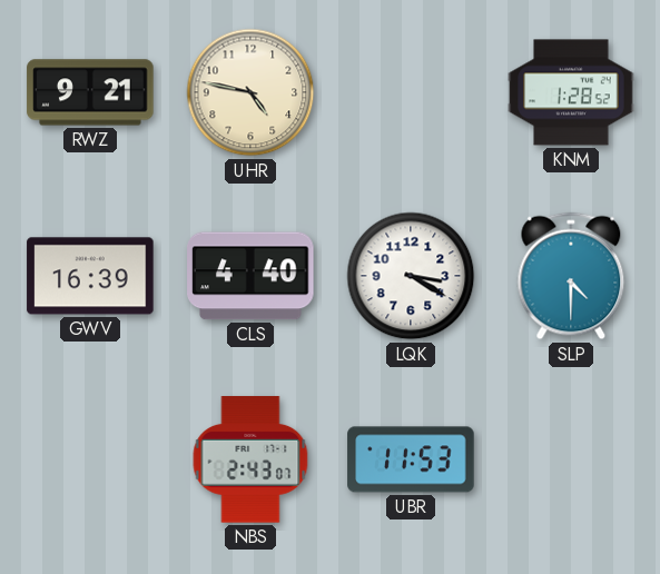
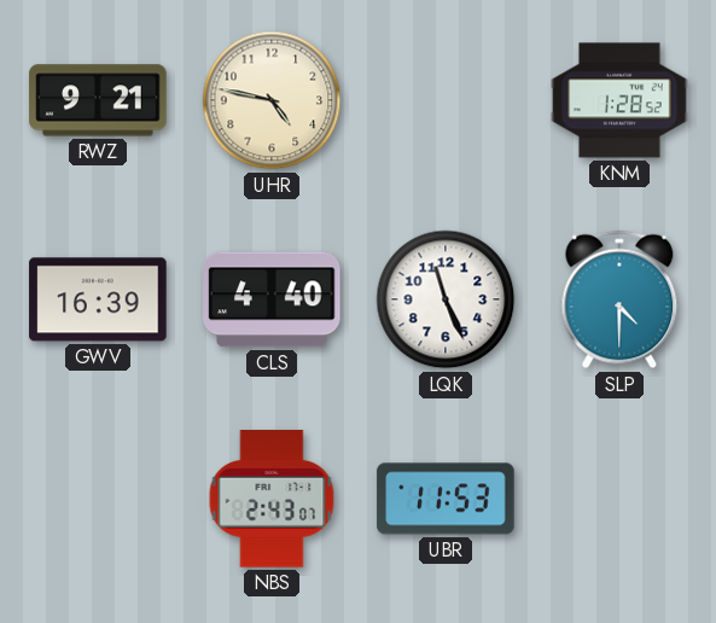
LQK: 3:20 -> 11:26
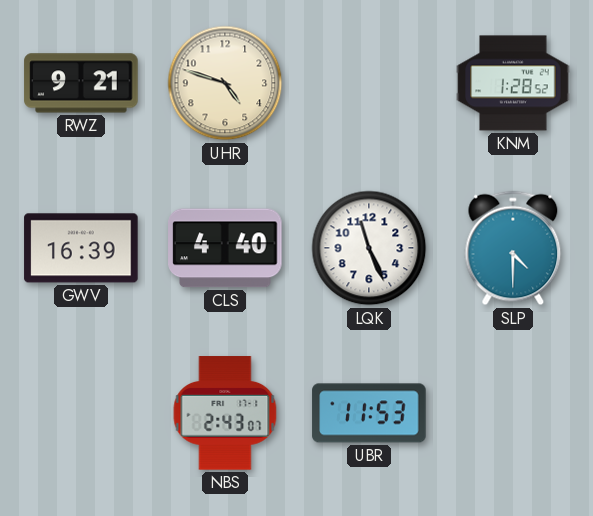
UHR: 4:47 -> 4:48
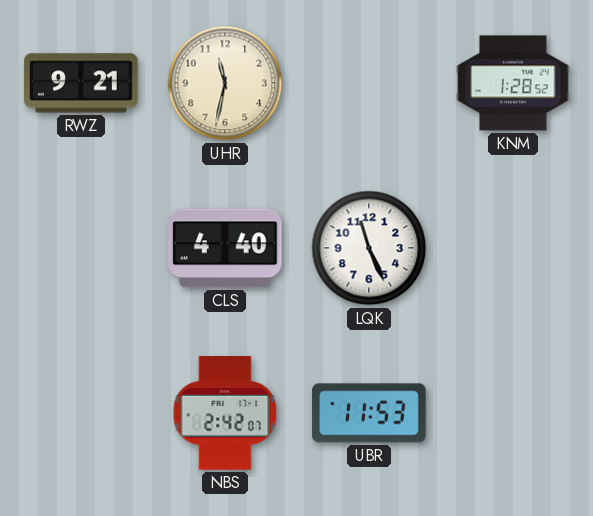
UHR: 4:48 -> 11:32
GWV: 16:39 -> none
SLP: 4:30 -> none
NBS: 2:43 -> 2:42
